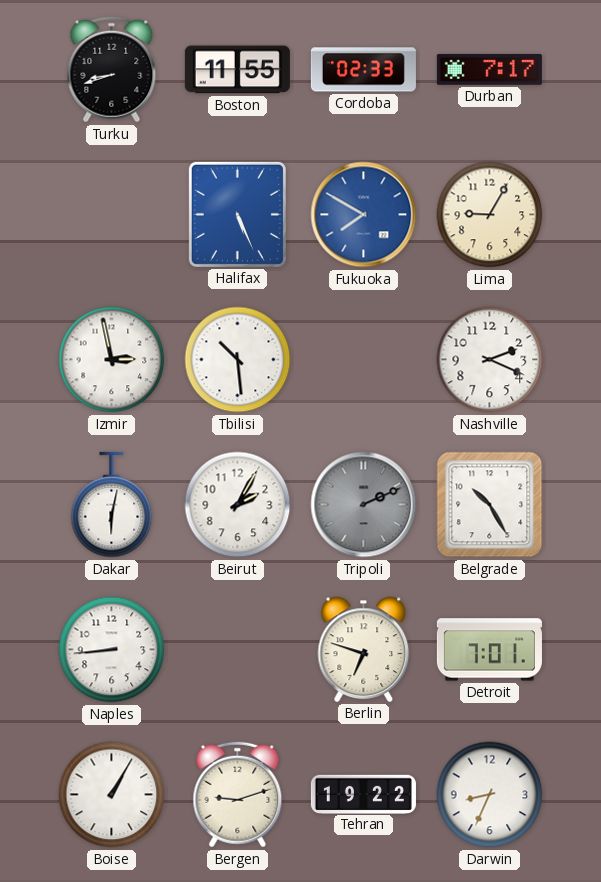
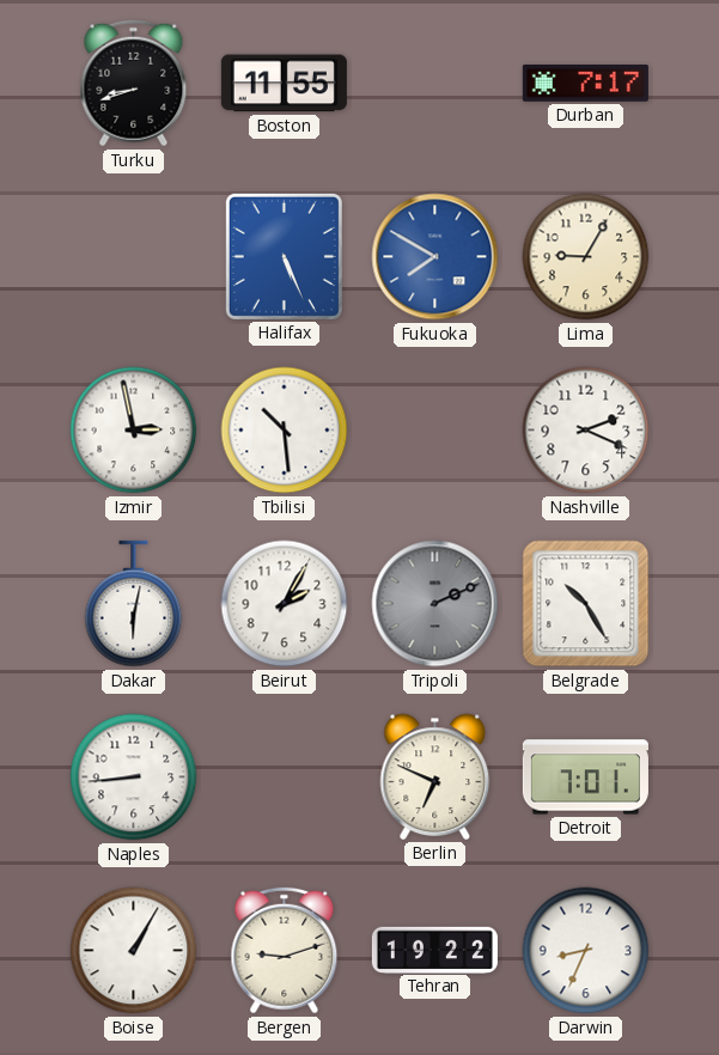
Cordoba: 02:33 -> none
Berlin: 6:48 -> 6:49
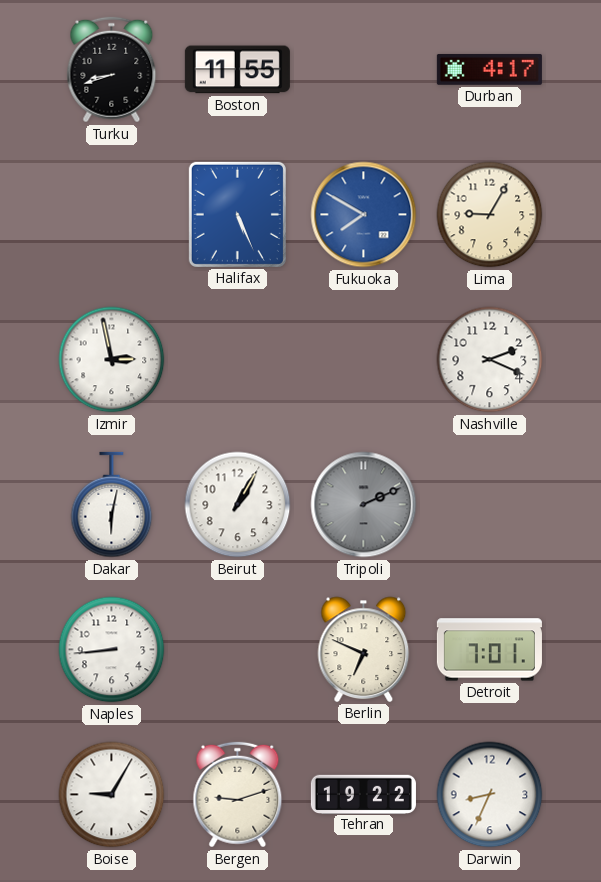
Durban: 7:17 -> 4:17
Tbilisi: 10:29 -> none
Beirut: 2:05 -> 1:05
Belgrade: 10:25 -> none
Boise: 1:05 -> 9:05
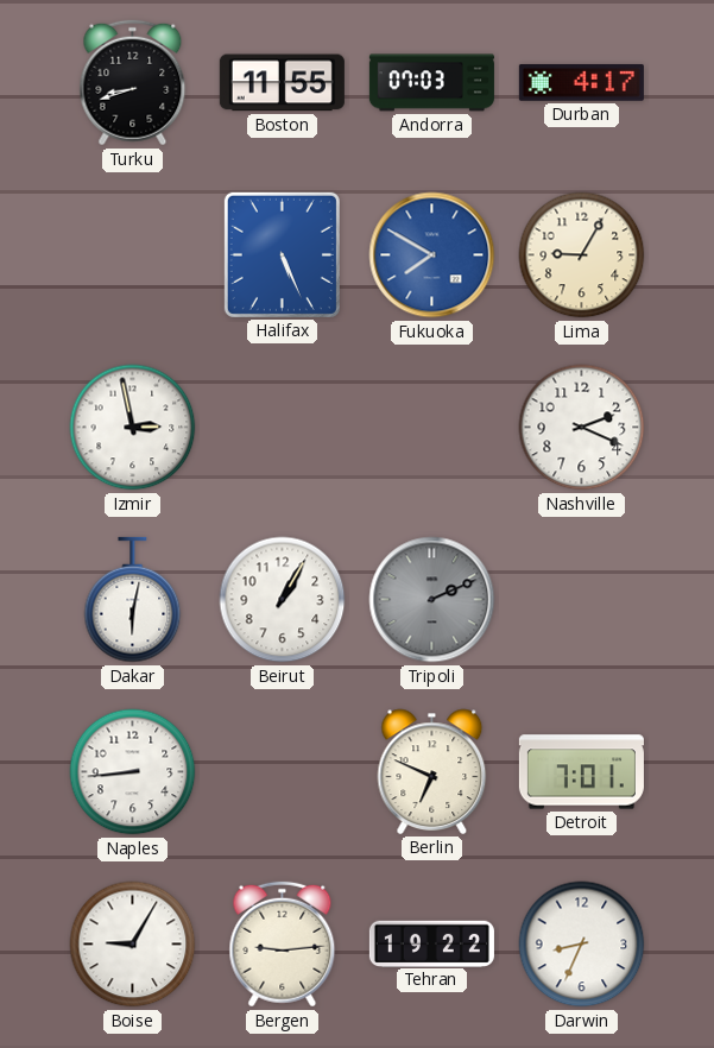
Andorra: none -> 07:03
Bergen: 9:12 -> 9:14
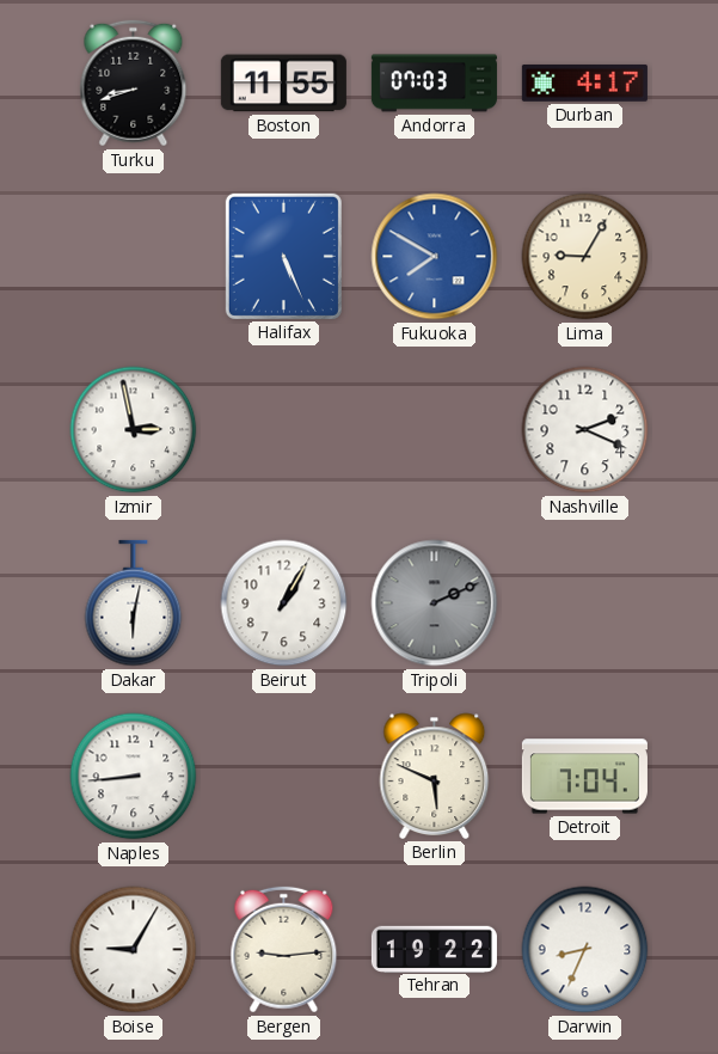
Berlin: 6:49 -> 5:49
Detroit: 7:01 -> 7:04
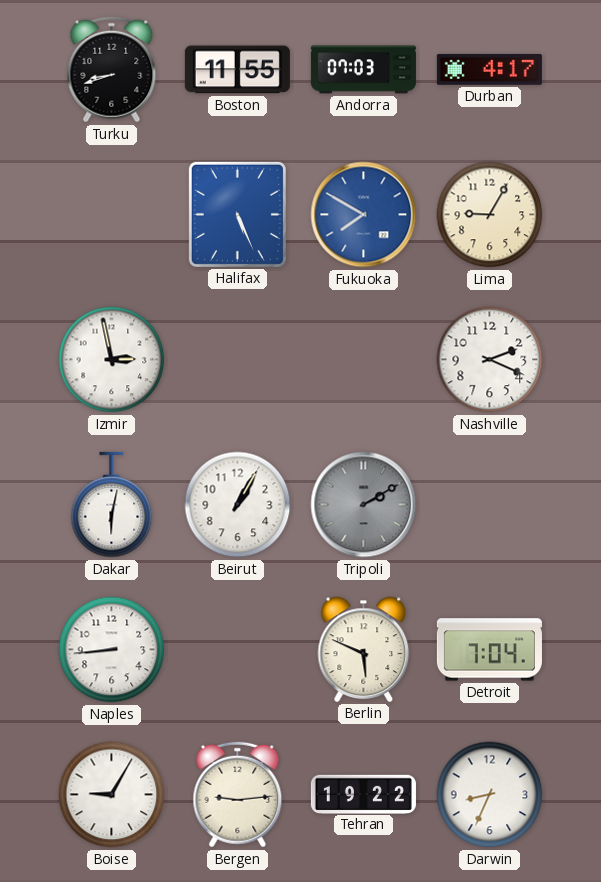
Tripoli: 2:11 -> 2:10
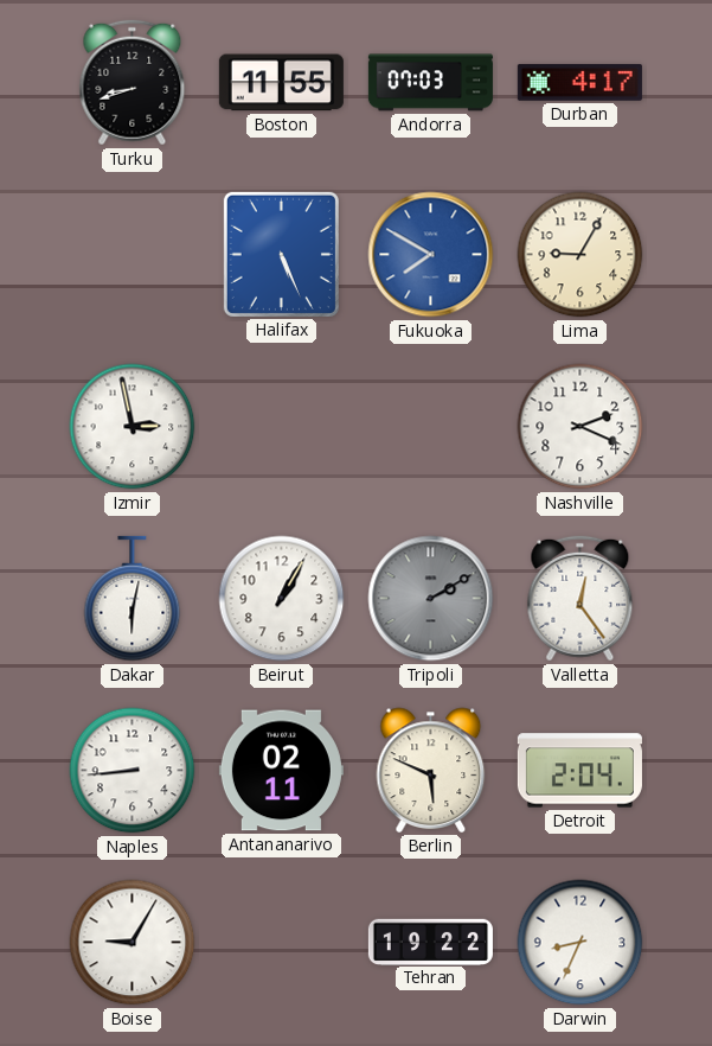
Valletta: none -> 12:24
Antananarivo: none -> 02:11
Detroit: 7:04 -> 2:04
Bergen: 9:14 -> none
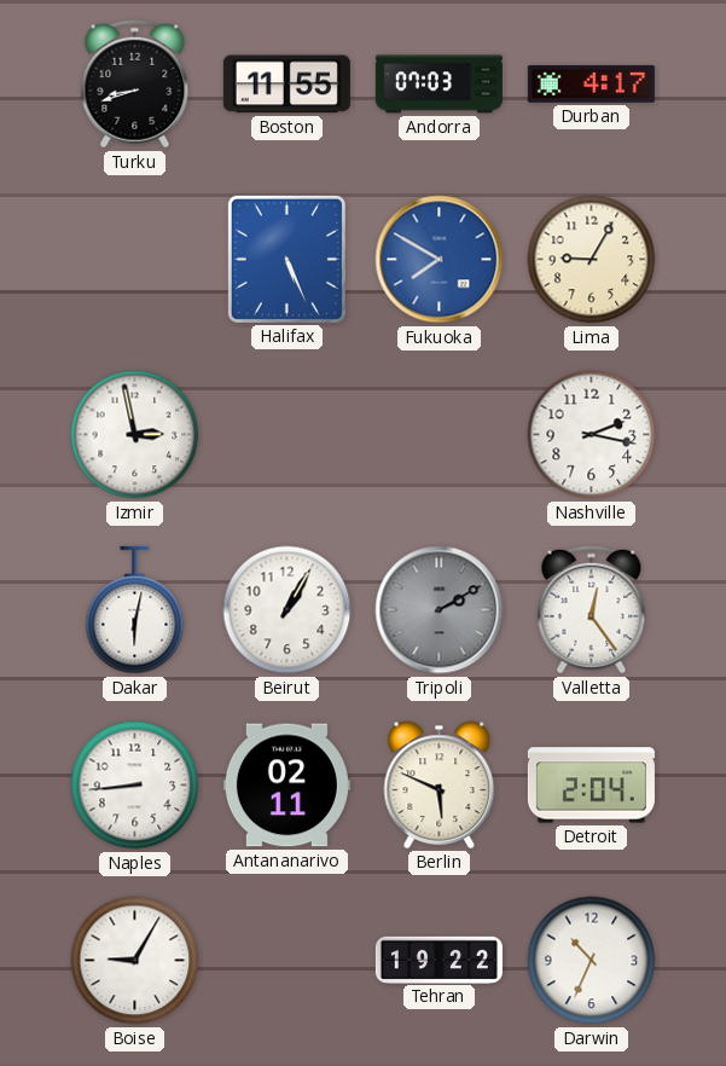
Nashville: 2:19 -> 2:17
Darwin: 8:34 -> 10:34
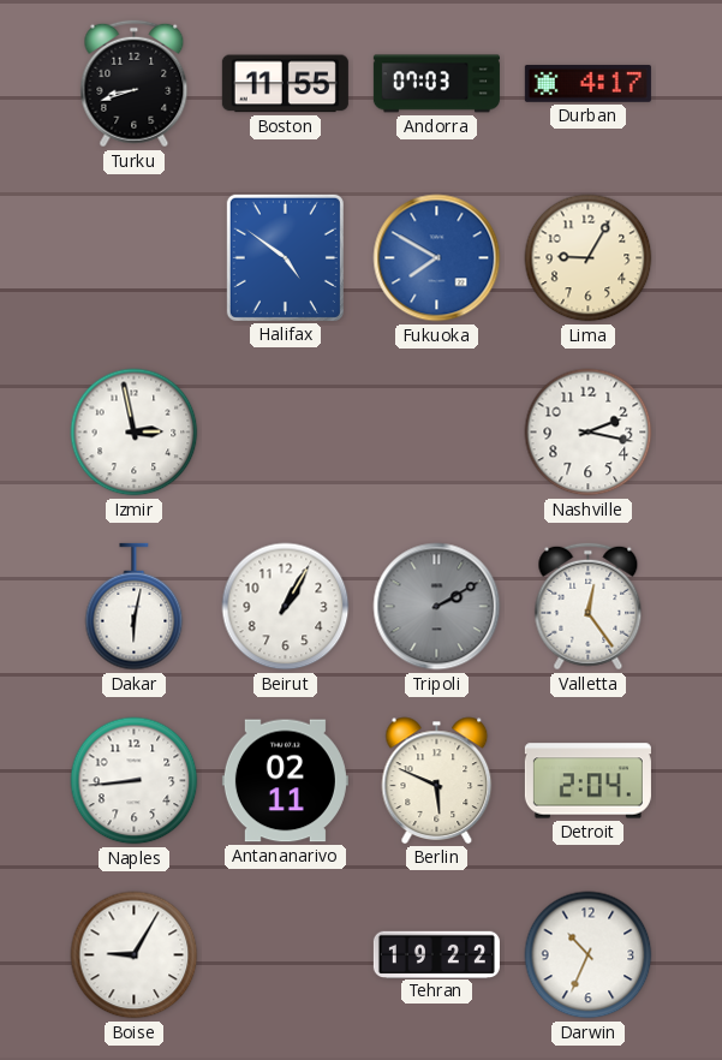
Halifax: 5:26 -> 4:51
